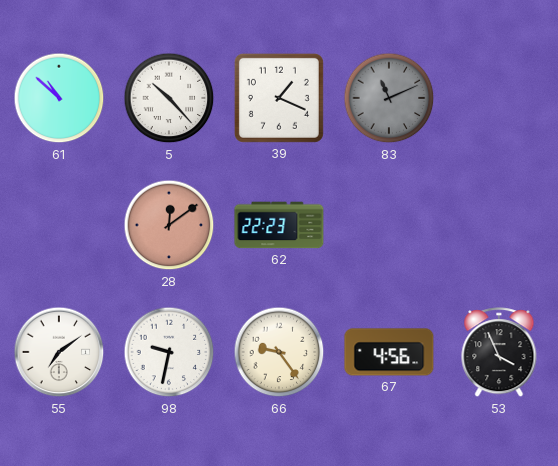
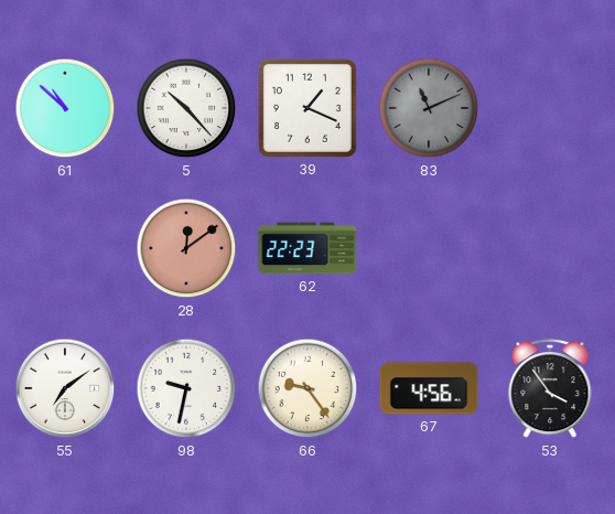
53: 3:56 -> 3:54
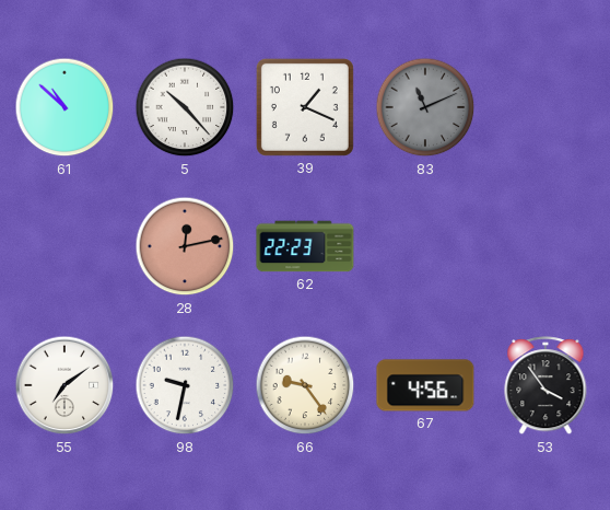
28: 12:09 -> 12:13
